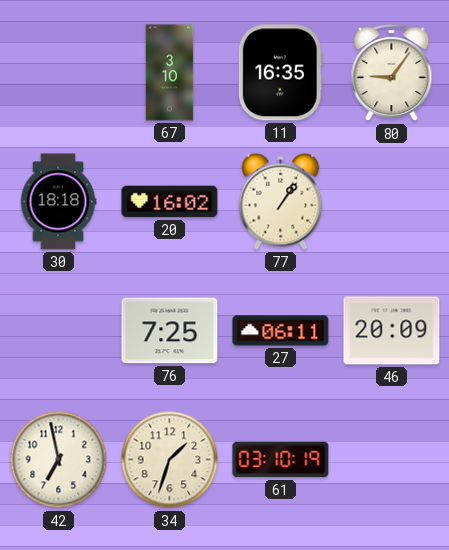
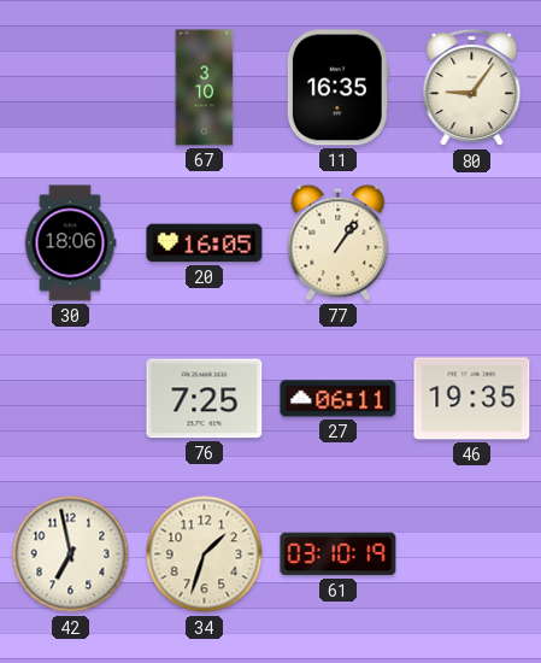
30: 18:18 -> 18:06
20: 16:02 -> 16:05
46: 20:09 -> 19:35
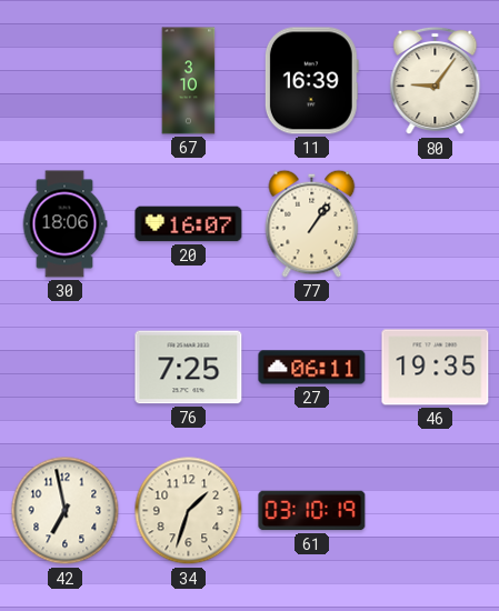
11: 16:35 -> 16:39
20: 16:05 -> 16:07
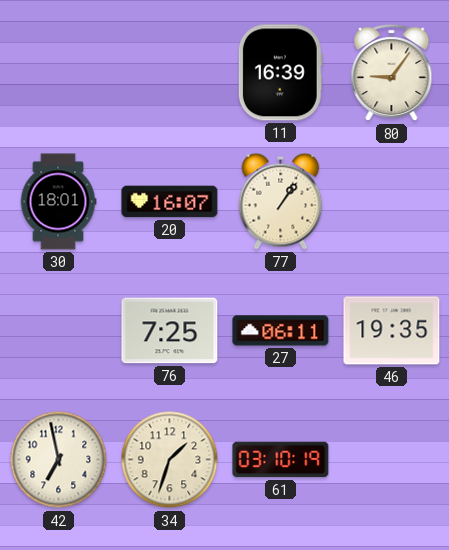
67: 3:10 -> none
30: 18:06 -> 18:01
